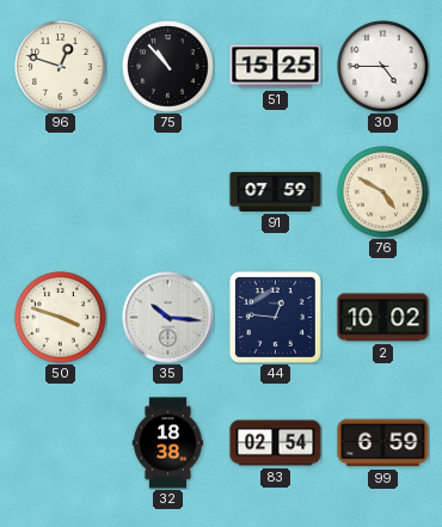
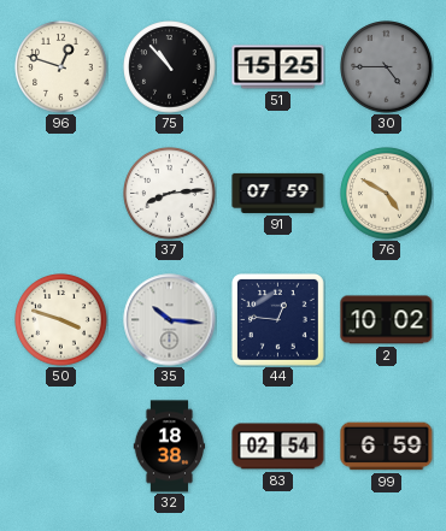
30 dial: white -> grey
37: none -> 8:14
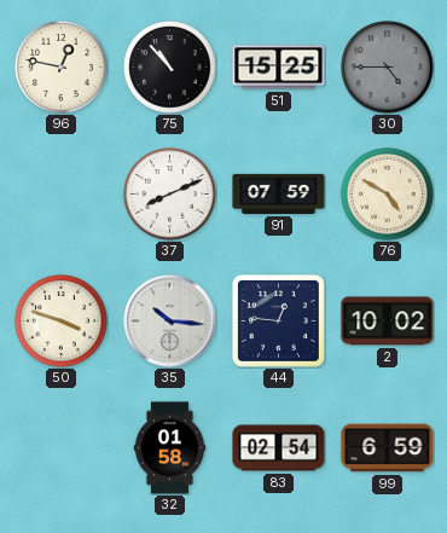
96: 12:48 -> 12:47
37: 8:14 -> 8:11
32: 18:38 -> 01:58
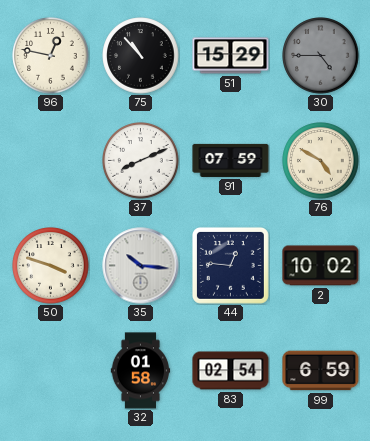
51: 15:25 -> 15:29
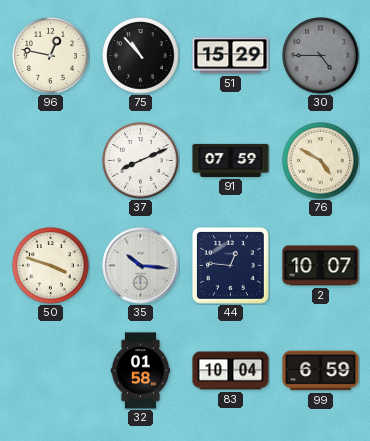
2: 10:02 -> 10:07
83: 02:54 -> 10:04
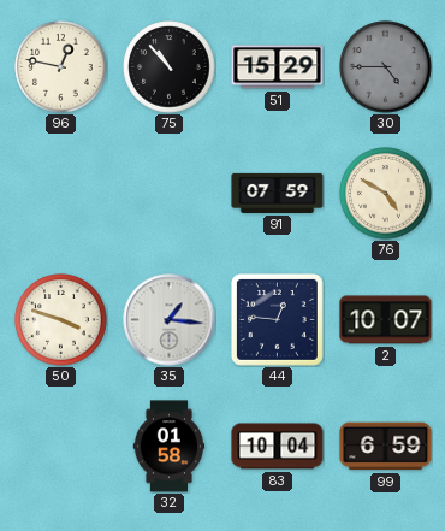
37: 8:11 -> none
35: 10:16 -> 1:16
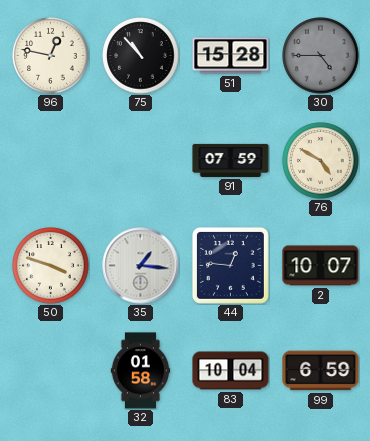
51: 15:29 -> 15:28
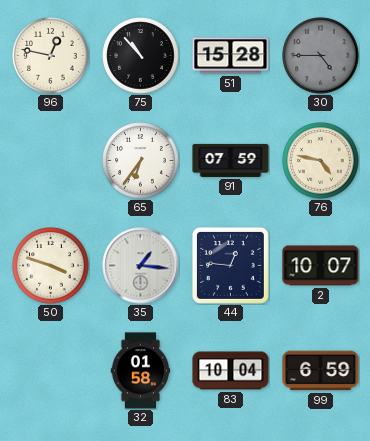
65: none -> 6:36
76: 4:50 -> 4:47
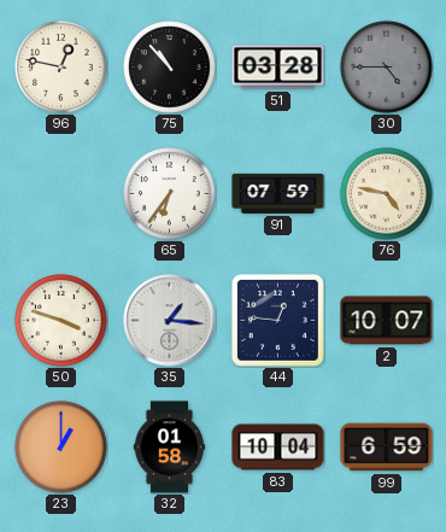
51: 15:28 -> 03:28
23: none -> 1:00
